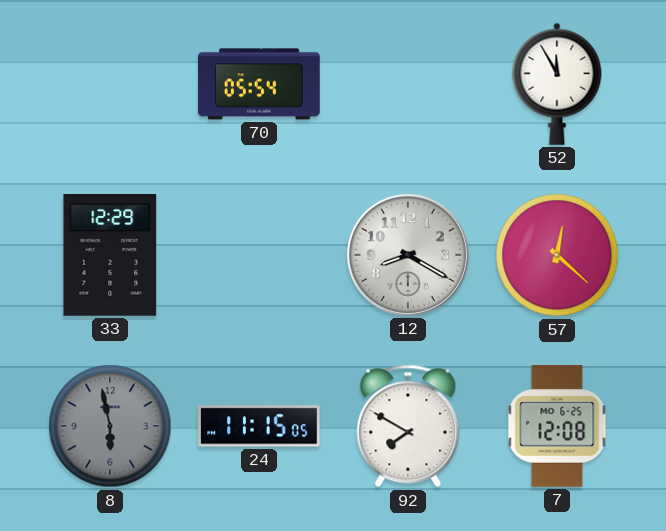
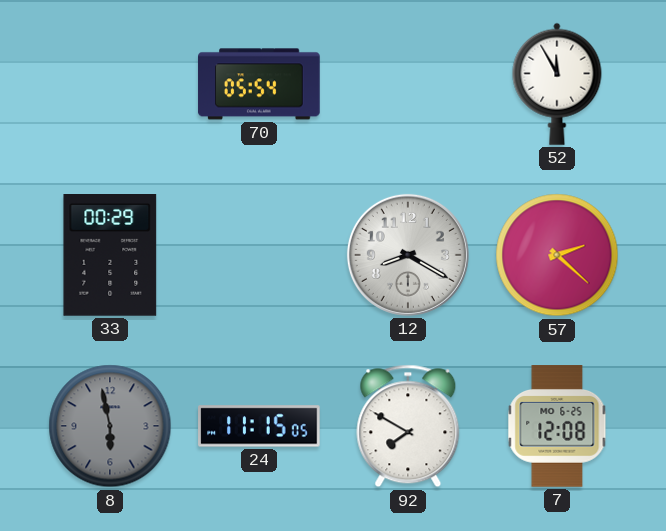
33: 12:29 -> 00:29
57: 12:22 -> 2:22
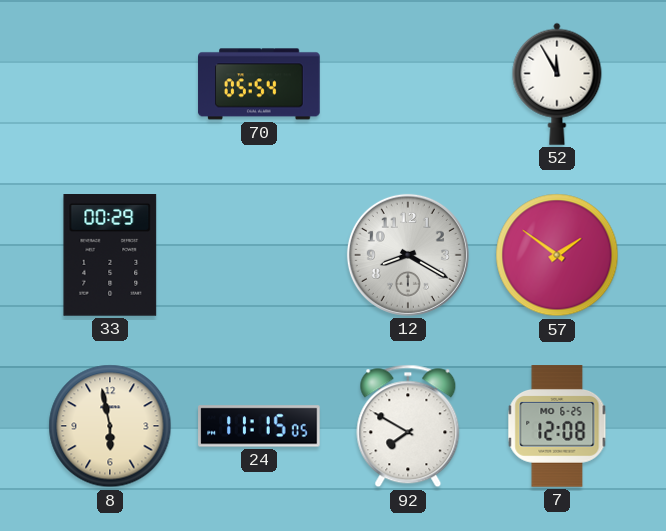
57: 2:22 -> 1:51
8 dial: grey -> cream
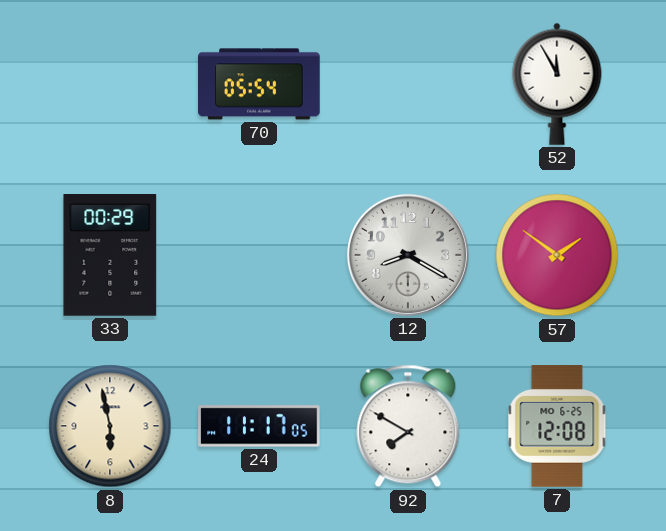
24: 11:15 -> 11:17
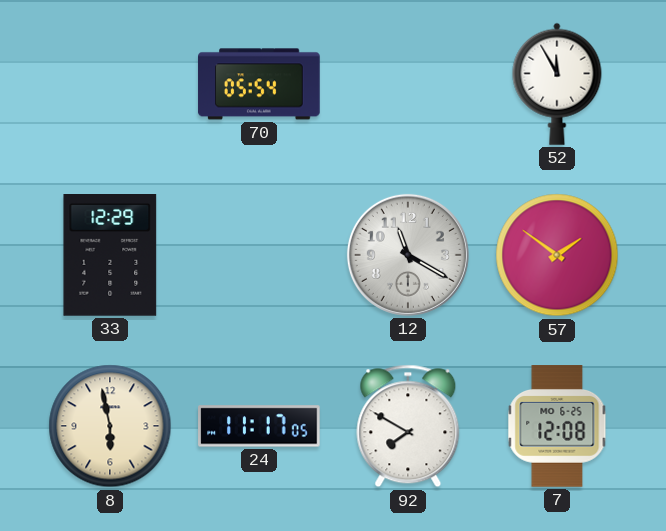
33: 00:29 -> 12:29
12: 8:20 -> 11:20
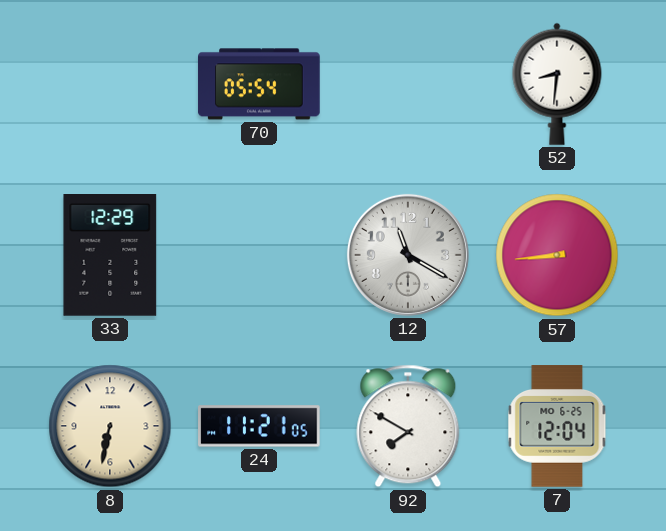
52: 11:55 -> 8:31
57: 1:51 -> 8:44
8: 5:58 -> 6:32
24: 11:17 -> 11:21
7: 12:08 -> 12:04
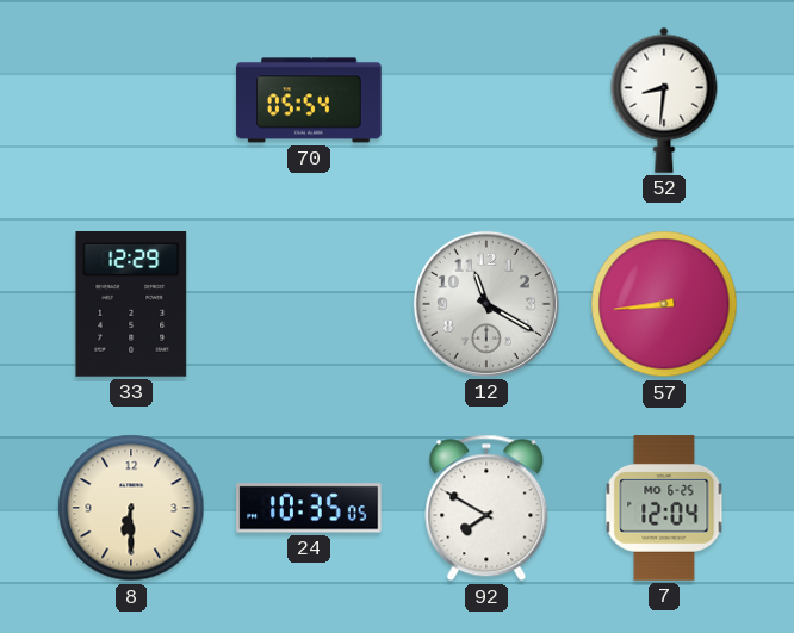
8: 6:32 -> 6:30
24: 11:21 -> 10:35
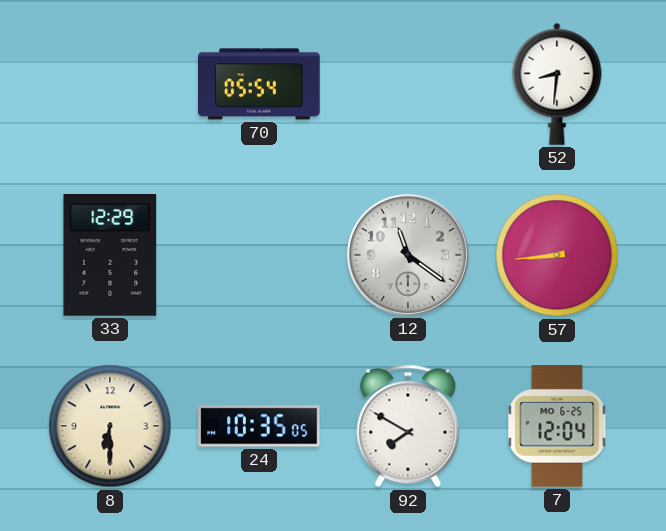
12: 11:20 -> 11:21
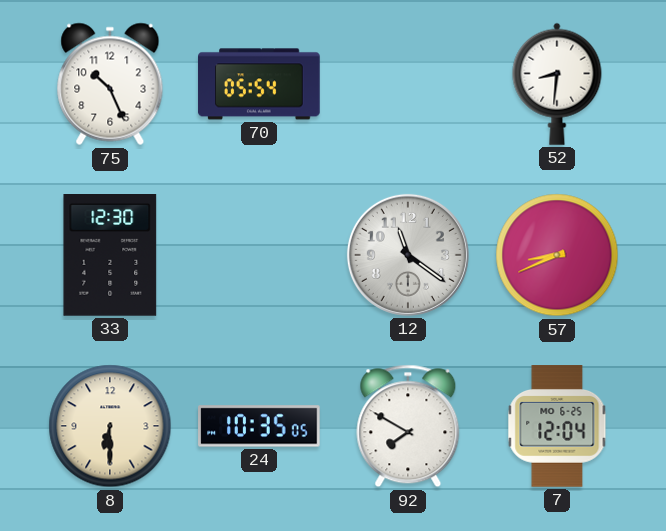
75: none -> 10:26
33: 12:29 -> 12:30
57: 8:44 -> 8:41
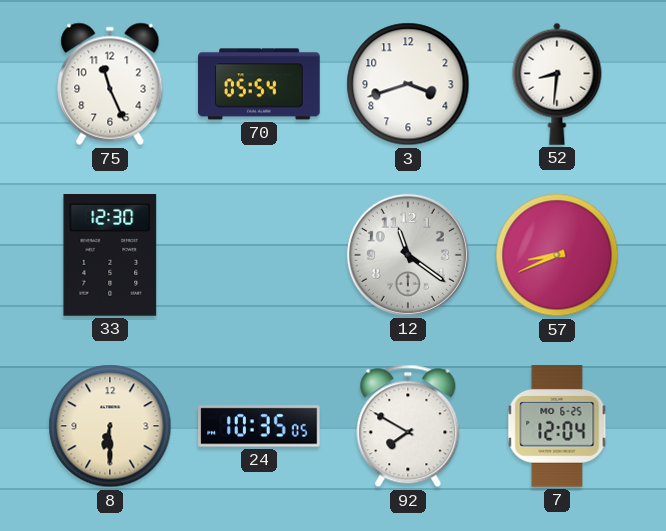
75: 10:26 -> 11:26
3: none -> 3:42
